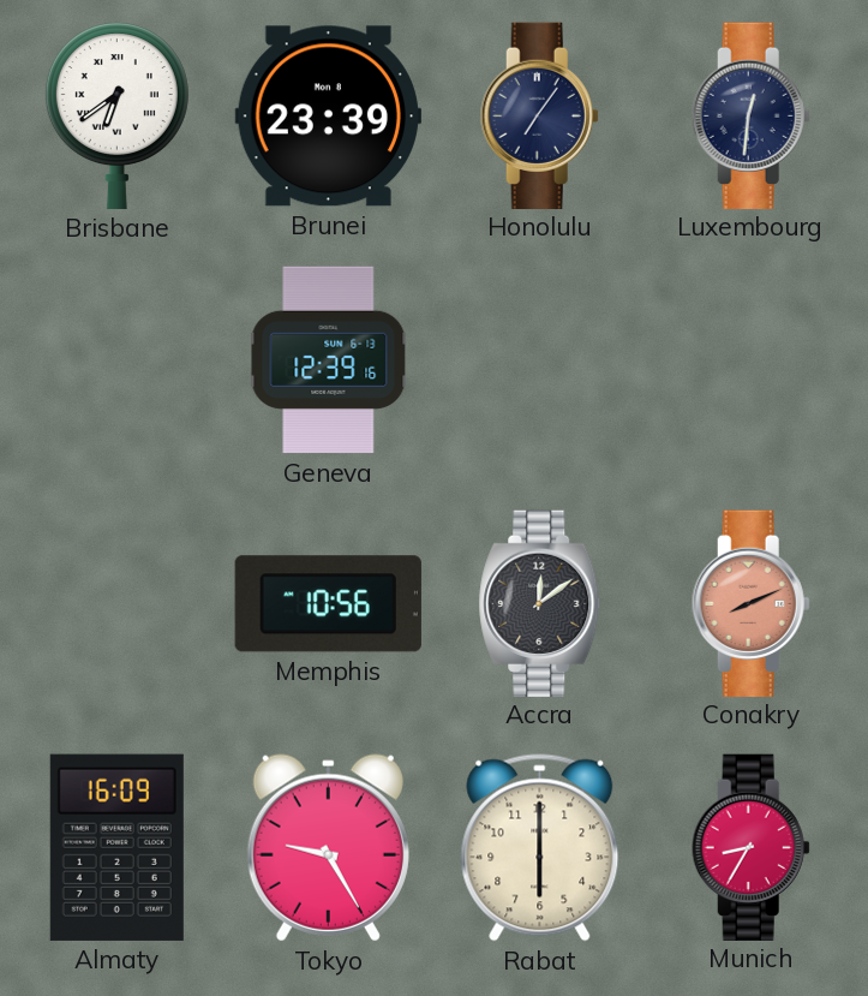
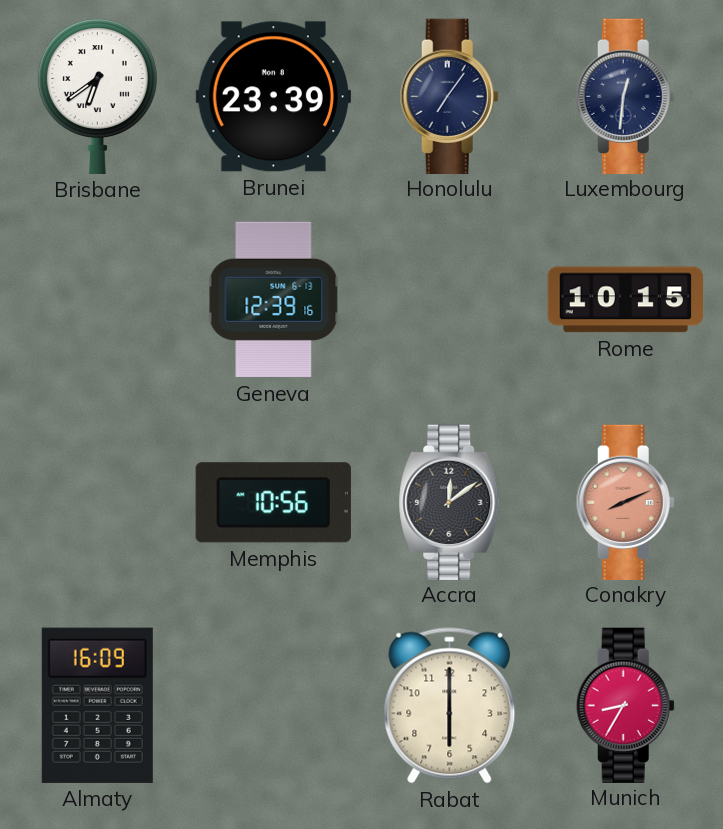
Rome: none -> 10:15
Tokyo: 9:25 -> none
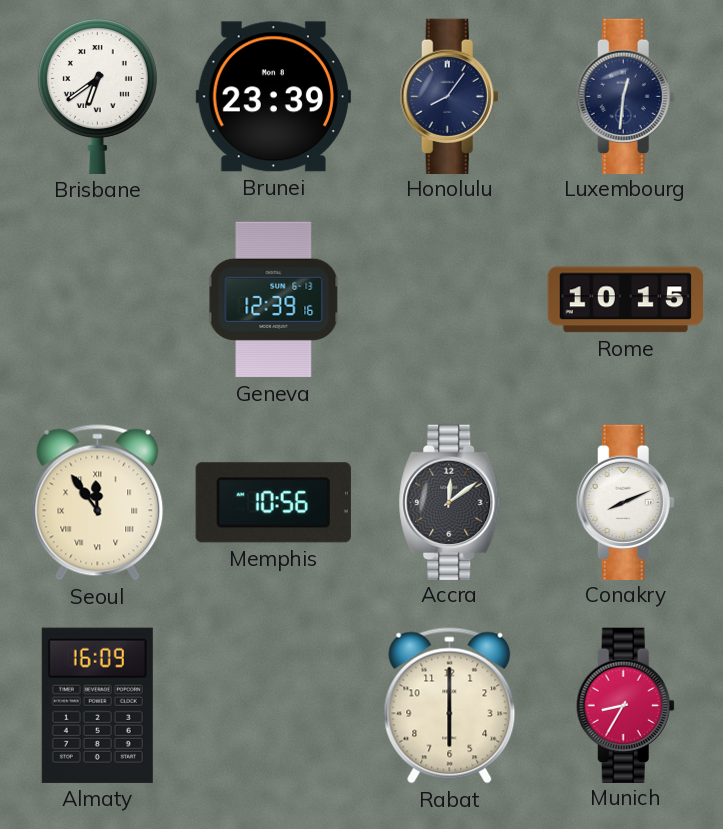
Honolulu: 7:06 -> 8:06
Seoul: none -> 11:54
Conakry dial: salmon -> white
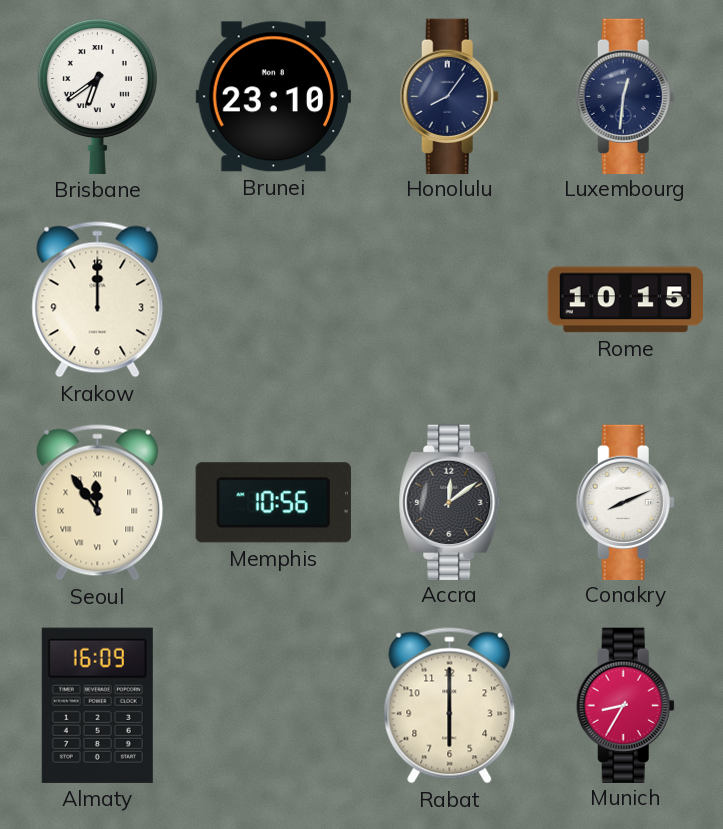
Brunei: 23:39 -> 23:10
Krakow: none -> 12:00
Geneva: 12:39 -> none
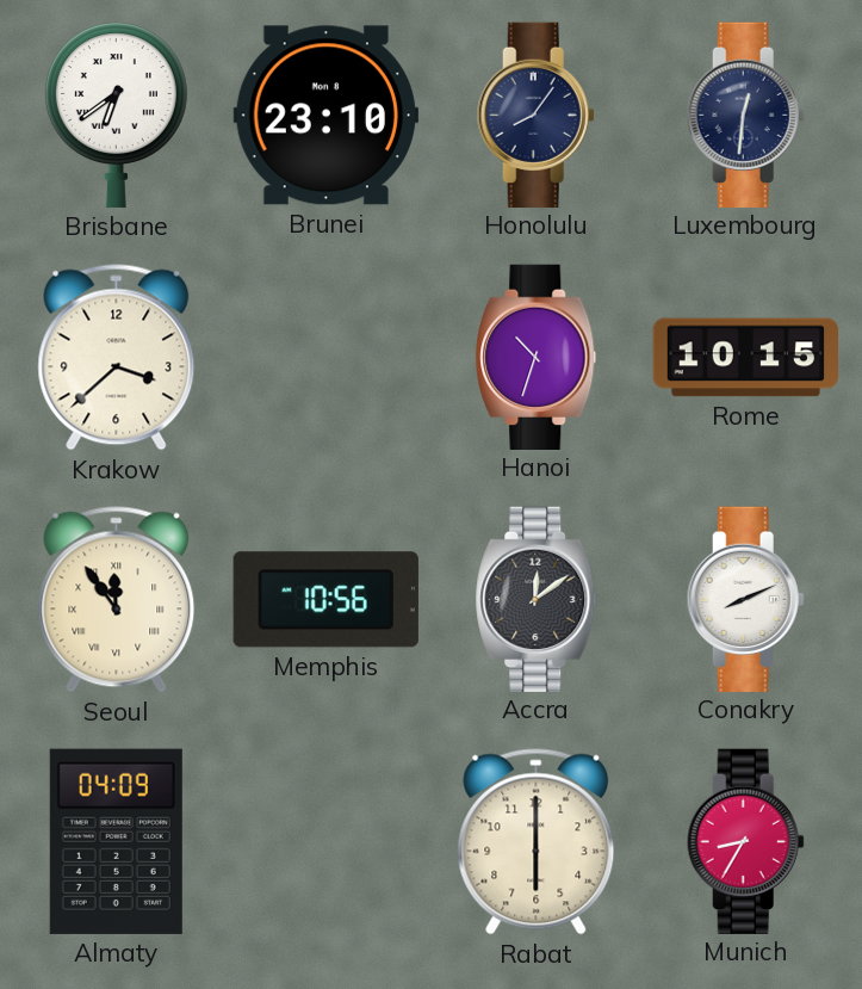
Krakow: 12:00 -> 3:38
Hanoi: none -> 10:33
Almaty: 16:09 -> 04:09
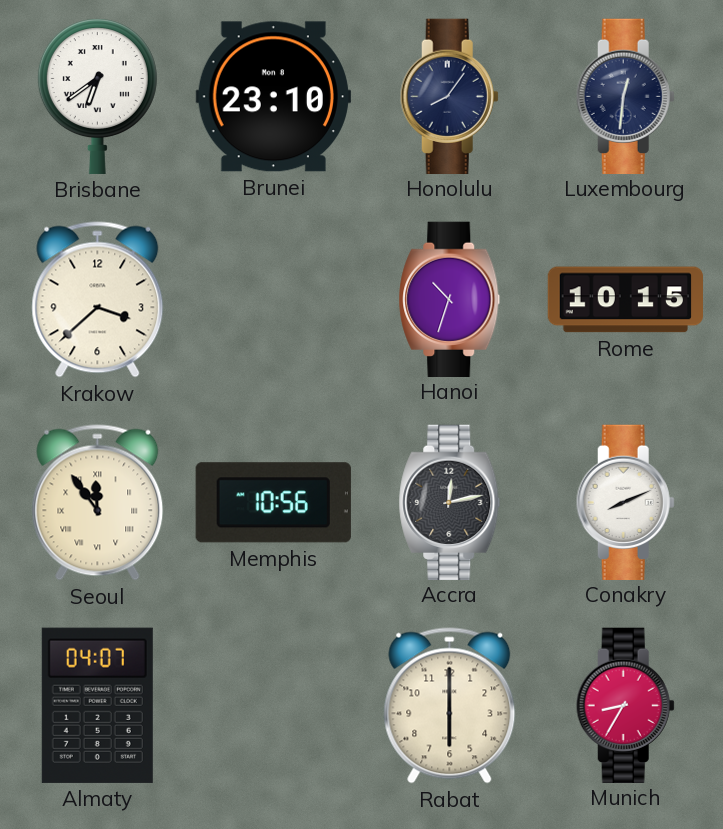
Accra: 12:09 -> 12:13
Almaty: 04:09 -> 04:07
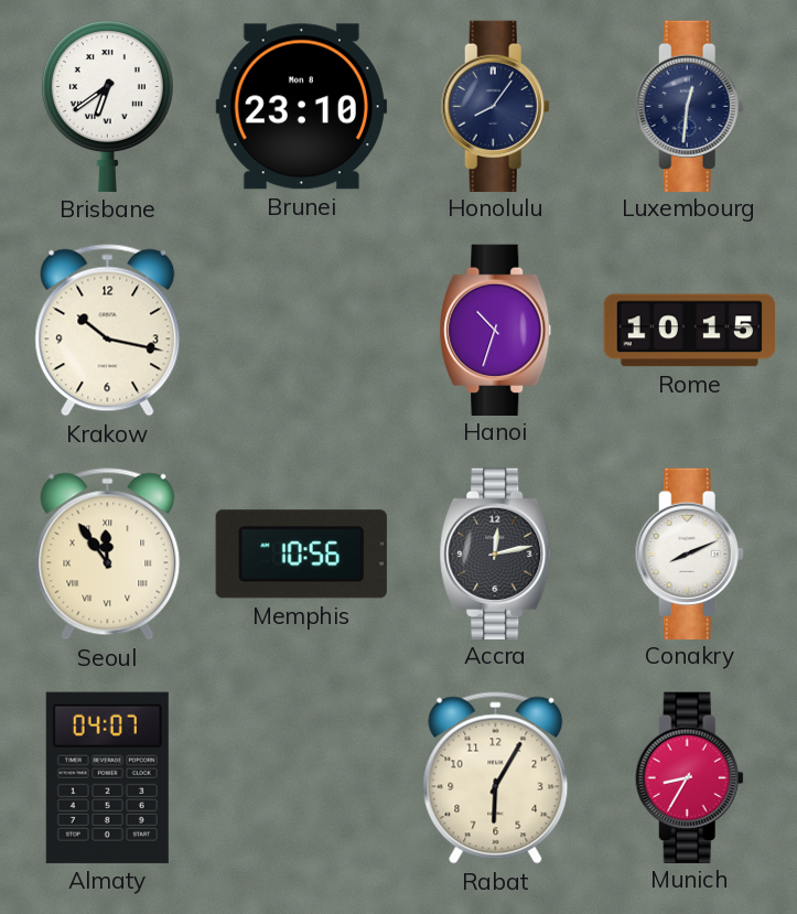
Krakow: 3:38 -> 10:17
Rabat: 6:00 -> 6:05
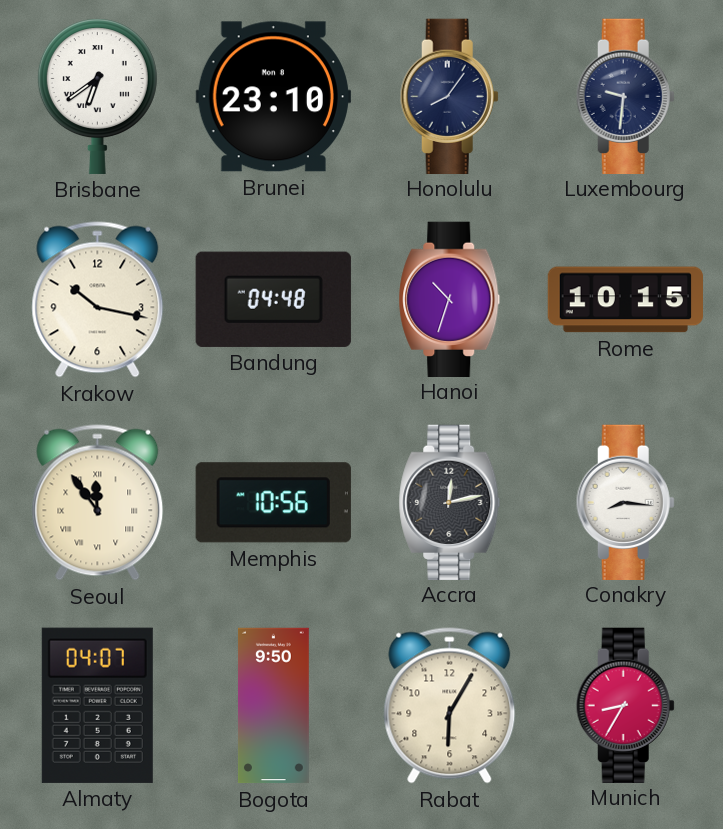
Luxembourg: 12:31 -> 9:31
Bandung: none -> 04:48
Conakry: 8:11 -> 8:16
Bogota: none -> 9:50
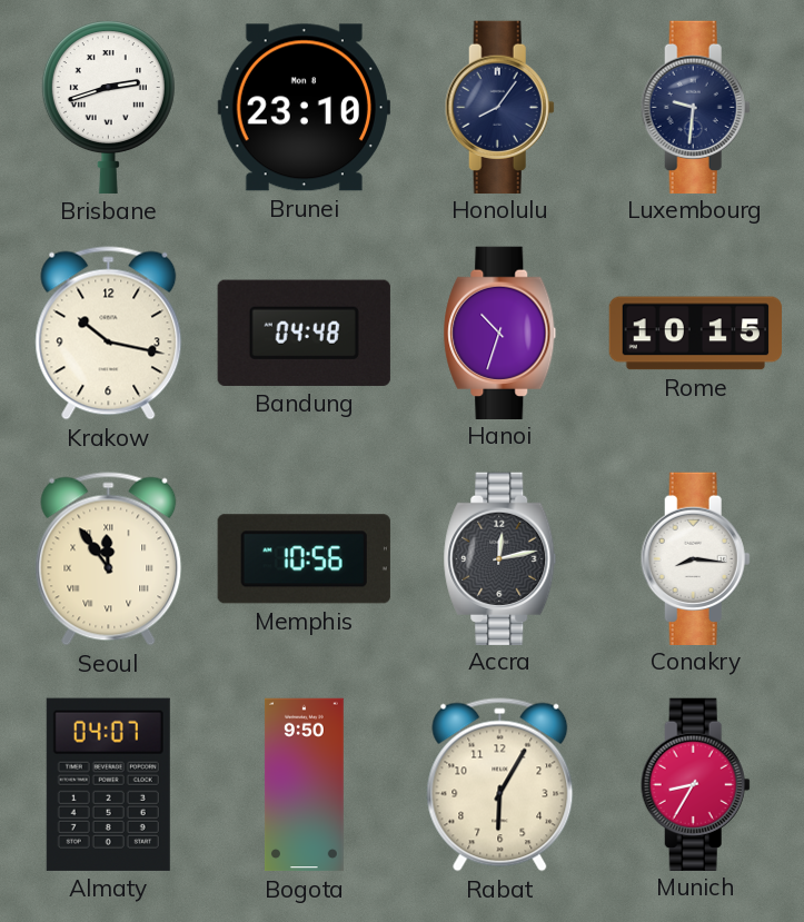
Brisbane: 6:39 -> 2:42
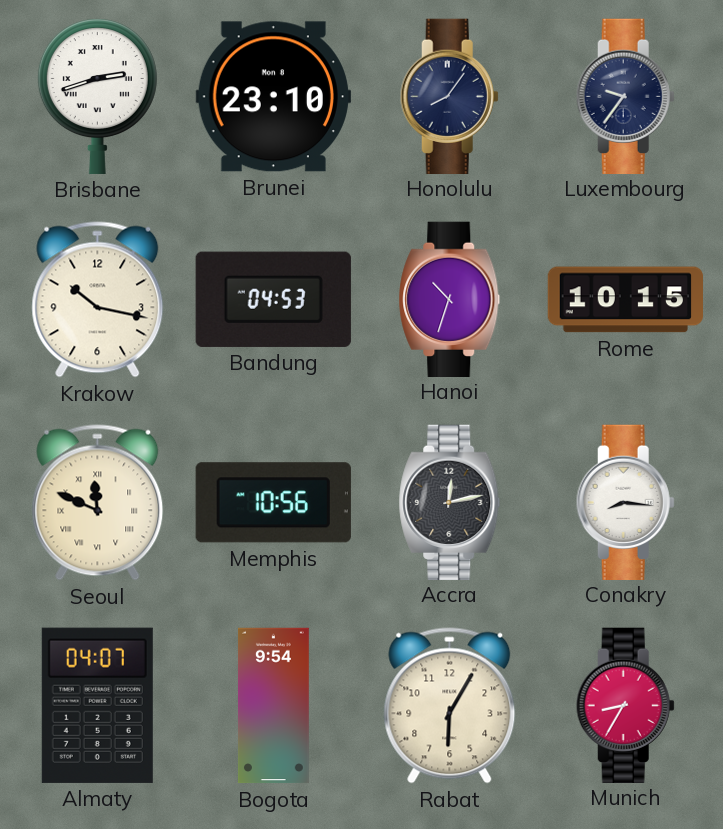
Luxembourg: 9:31 -> 9:36
Bandung: 04:48 -> 04:53
Seoul: 11:54 -> 11:49
Bogota: 9:50 -> 9:54
